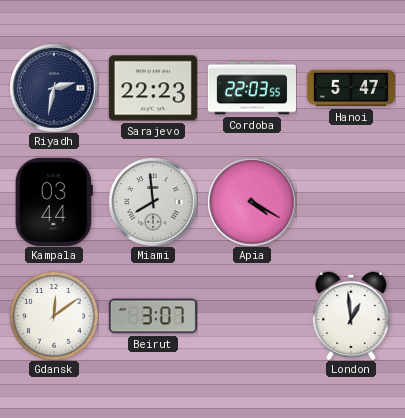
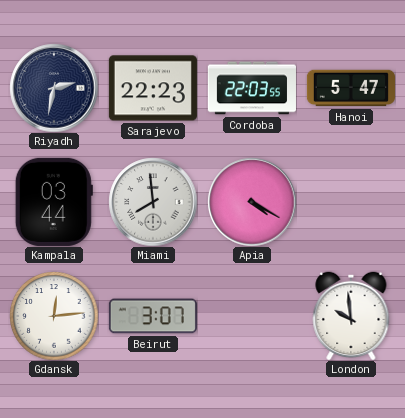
Gdansk: 12:09 -> 12:14
London: 12:59 -> 9:59
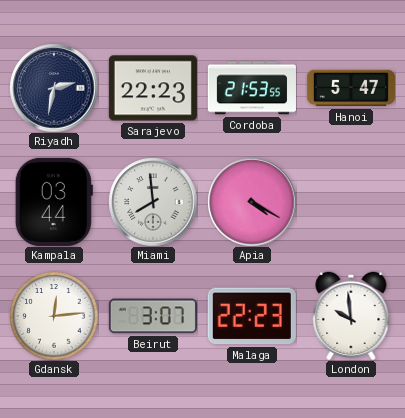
Cordoba: 22:03 -> 21:53
Malaga: none -> 22:23
